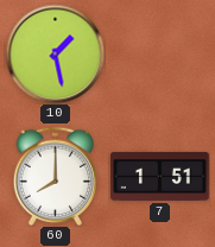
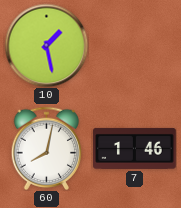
60: 8:00 -> 8:02
7: 1:51 -> 1:46
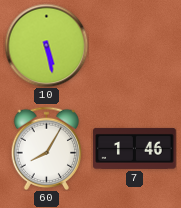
10: 1:28 -> 5:28
60: 8:02 -> 8:05
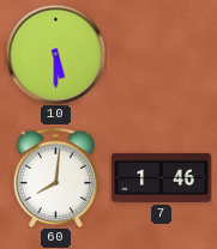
10: 5:28 -> 5:30
60: 8:05 -> 8:01
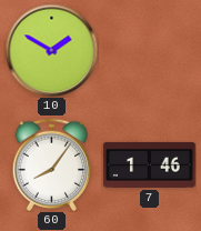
10: 5:30 -> 1:50
60: 8:01 -> 8:06
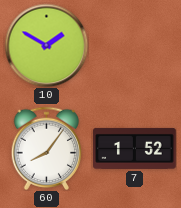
7: 1:46 -> 1:52
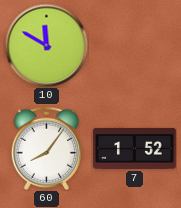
10: 1:50 -> 11:50
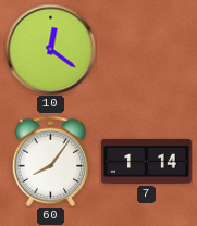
10: 11:50 -> 12:21
7: 1:52 -> 1:14
